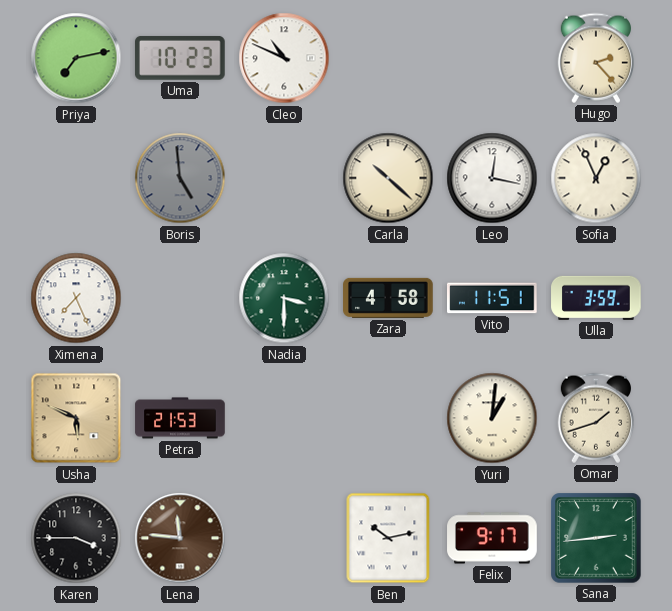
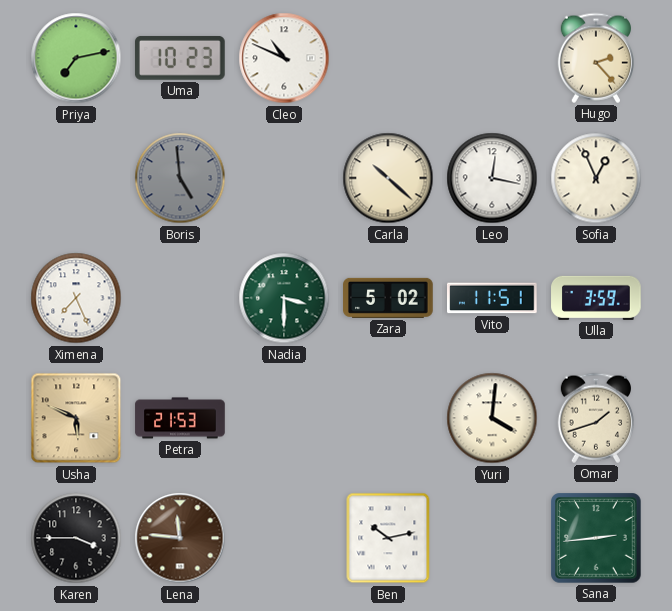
Zara: 4:58 -> 5:02
Yuri: 1:01 -> 4:01
Felix: 9:17 -> none
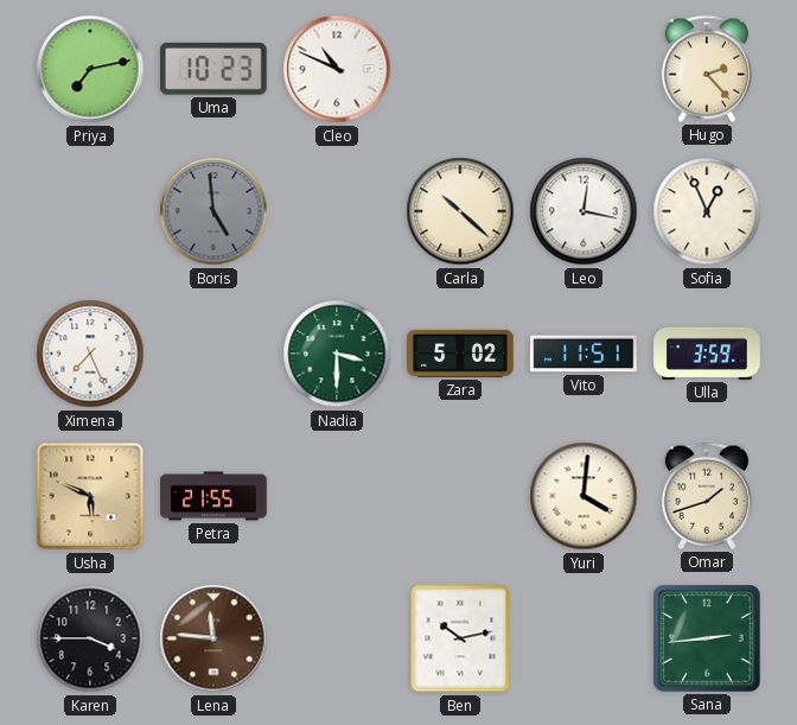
Petra: 21:53 -> 21:55
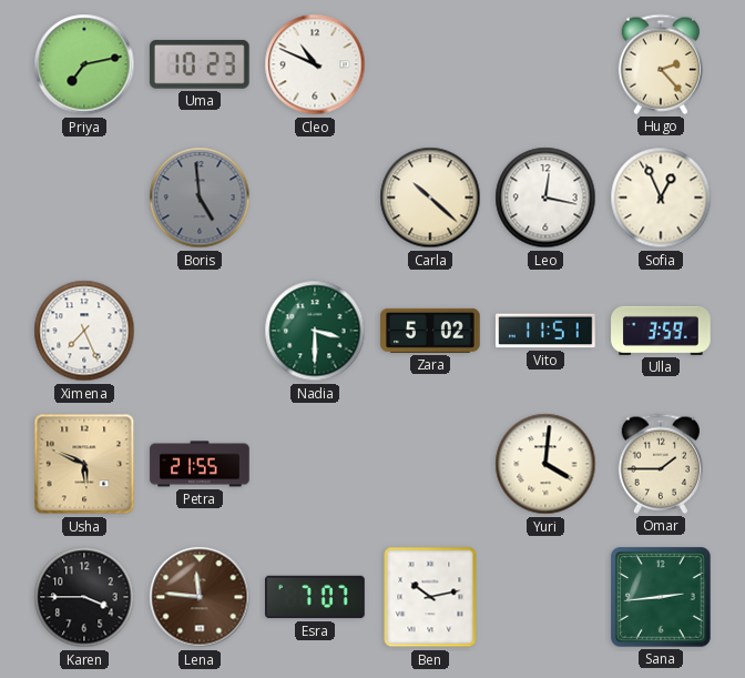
Omar: 1:42 -> 1:45
Esra: none -> 7:07
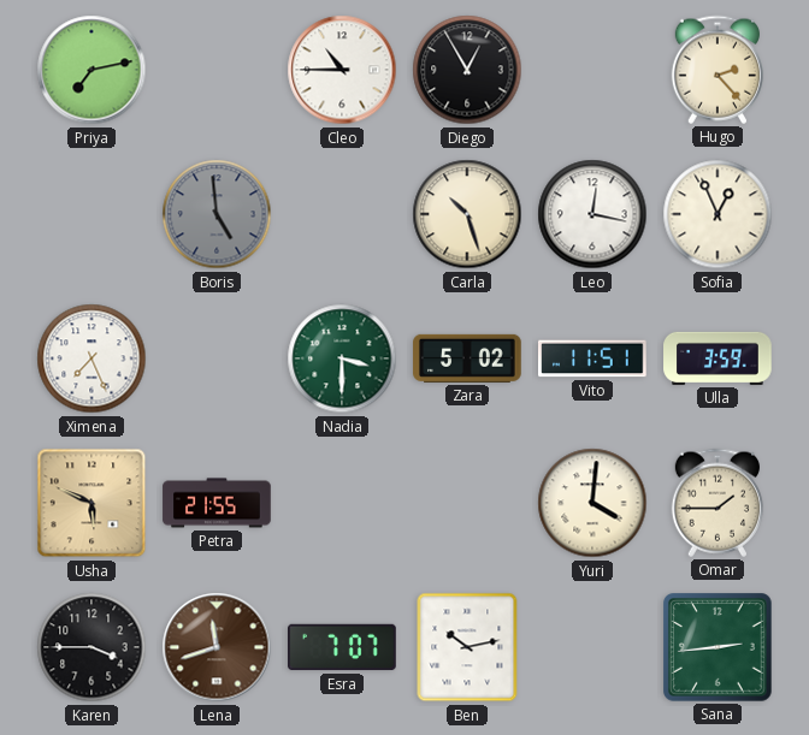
Uma: 10:23 -> none
Cleo: 10:49 -> 10:45
Diego: none -> 12:55
Carla: 10:22 -> 10:27
Lena: 11:46 -> 11:42
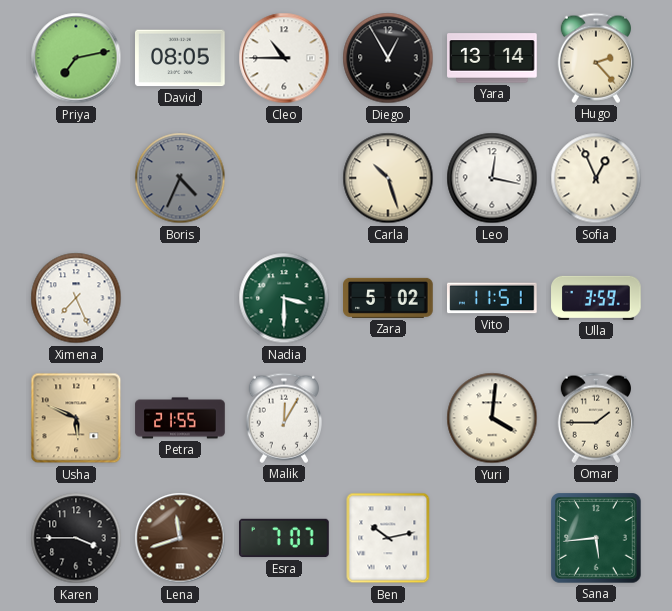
David: none -> 08:05
Yara: none -> 13:14
Boris: 4:59 -> 4:34
Malik: none -> 12:05
Sana: 2:44 -> 5:44
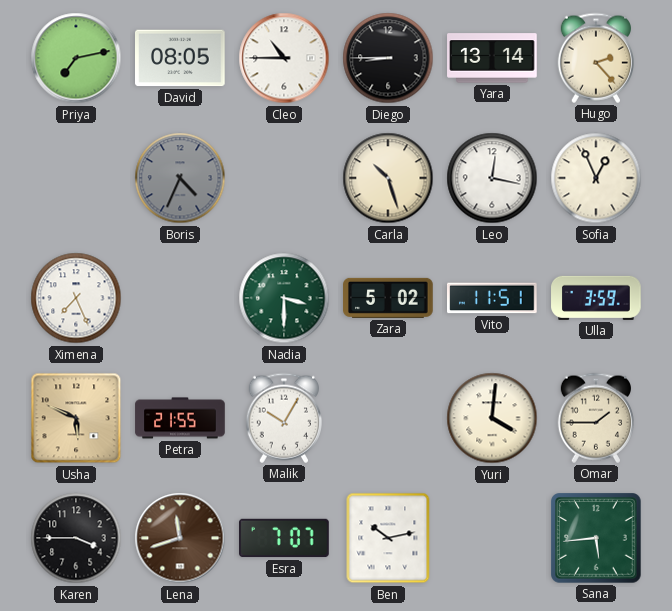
Diego: 12:55 -> 8:45
Malik: 12:05 -> 10:05
